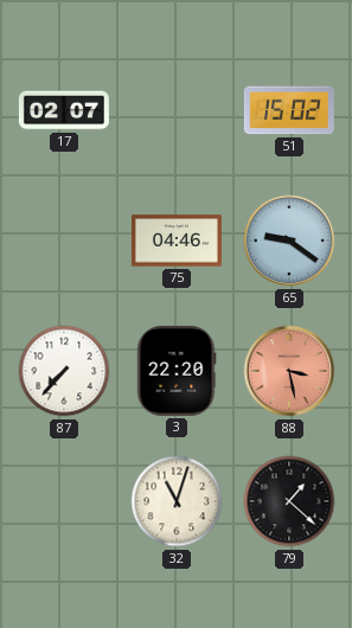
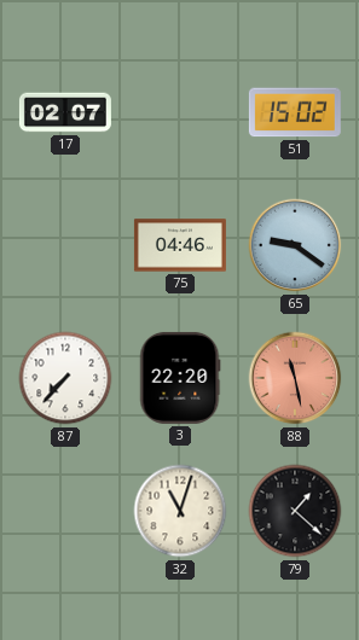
88: 3:28 -> 11:28
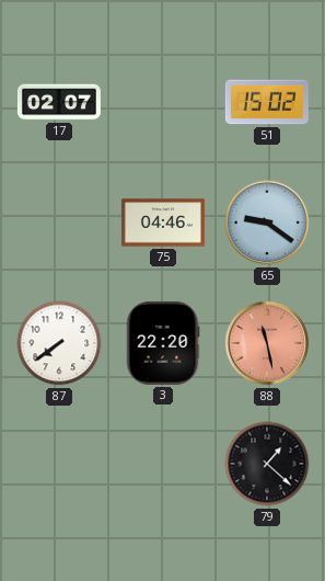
87: 7:37 -> 7:39
32: 11:03 -> none
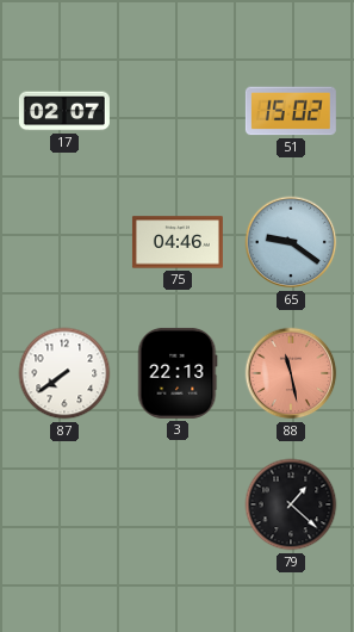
3: 22:20 -> 22:13
